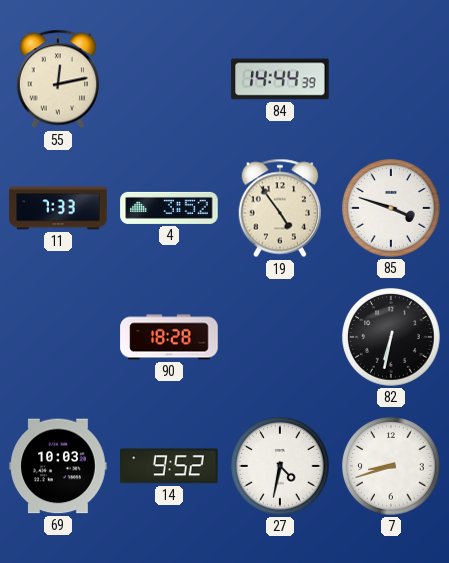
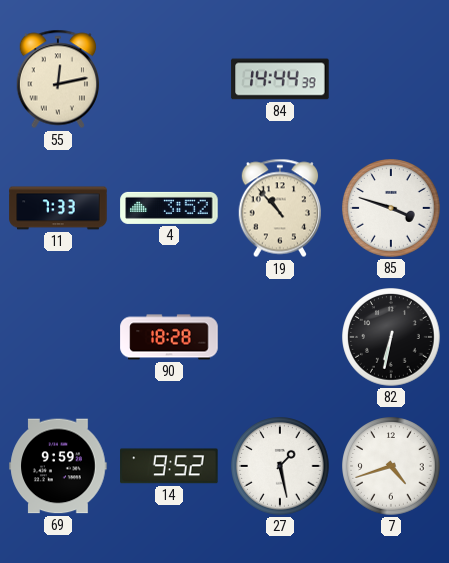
19: 4:54 -> 10:53
69: 10:03 -> 9:59
27: 4:32 -> 1:28
7: 8:42 -> 4:42
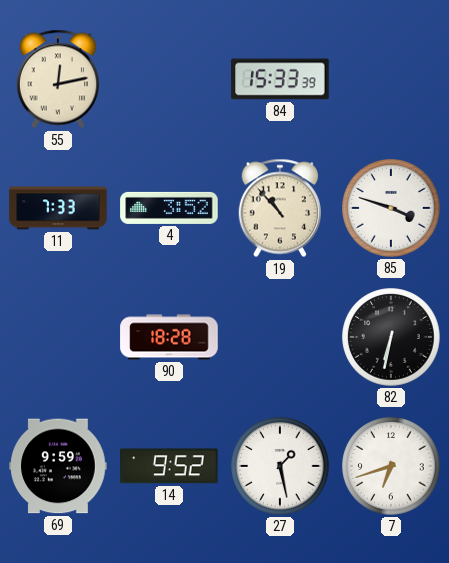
84: 14:44 -> 15:33
7: 4:42 -> 6:42
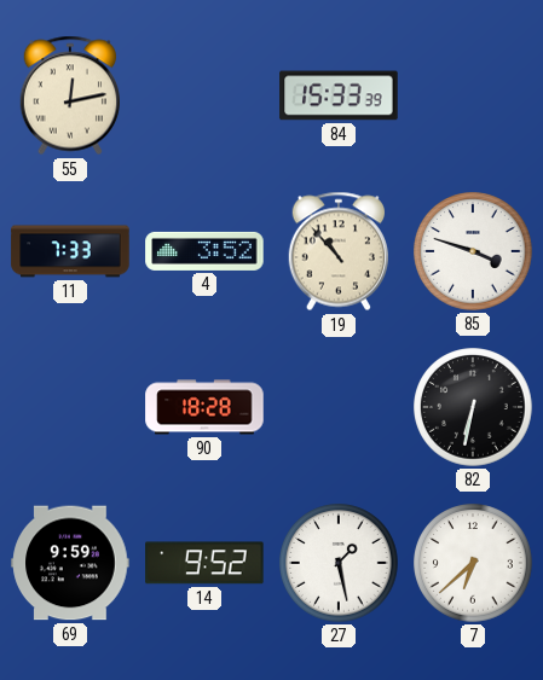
7: 6:42 -> 6:38
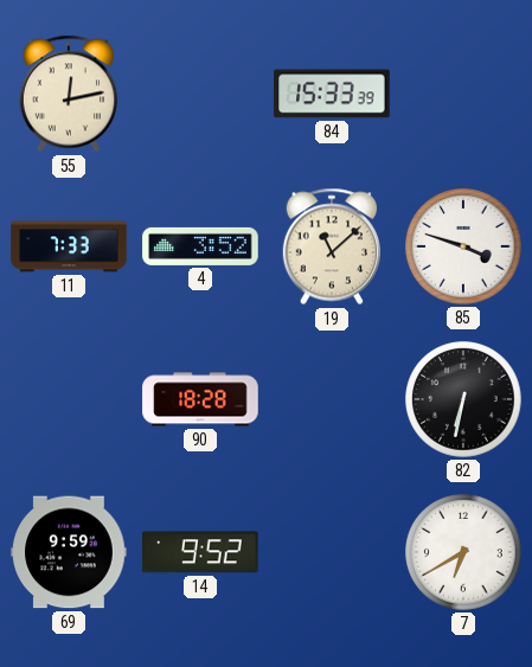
19: 10:53 -> 11:08
27: 1:28 -> none
7: 6:38 -> 6:40
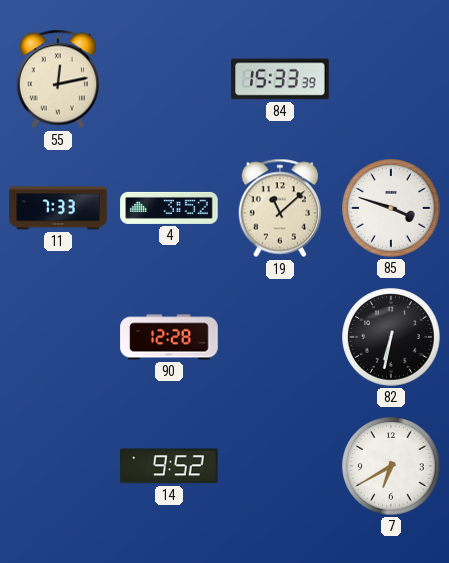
90: 18:28 -> 12:28
69: 9:59 -> none
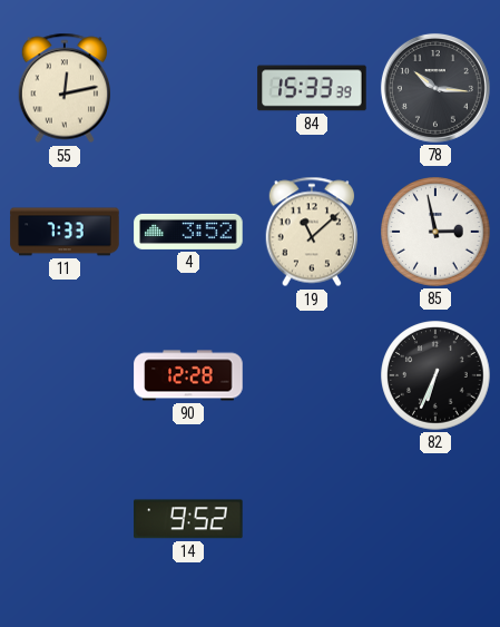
78: none -> 10:16
85: 3:48 -> 2:58
82: 6:32 -> 6:34
7: 6:40 -> none
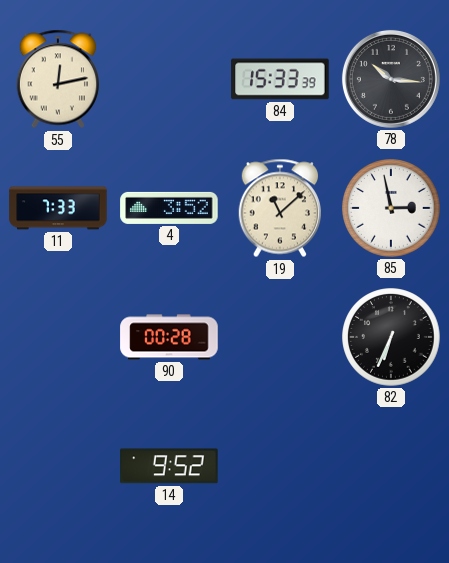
90: 12:28 -> 00:28
